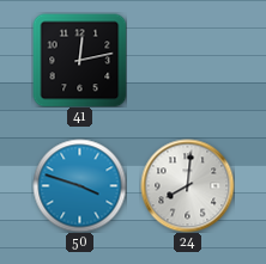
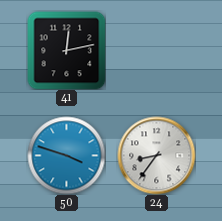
24: 8:01 -> 8:36
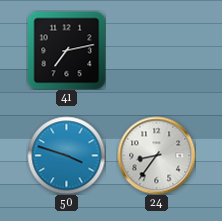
41: 12:13 -> 7:13
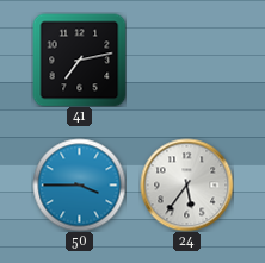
50: 3:48 -> 3:45
24: 8:36 -> 5:36
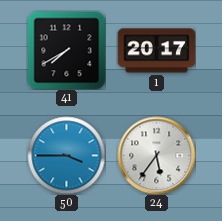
41: 7:13 -> 7:40
1: none -> 20:17
